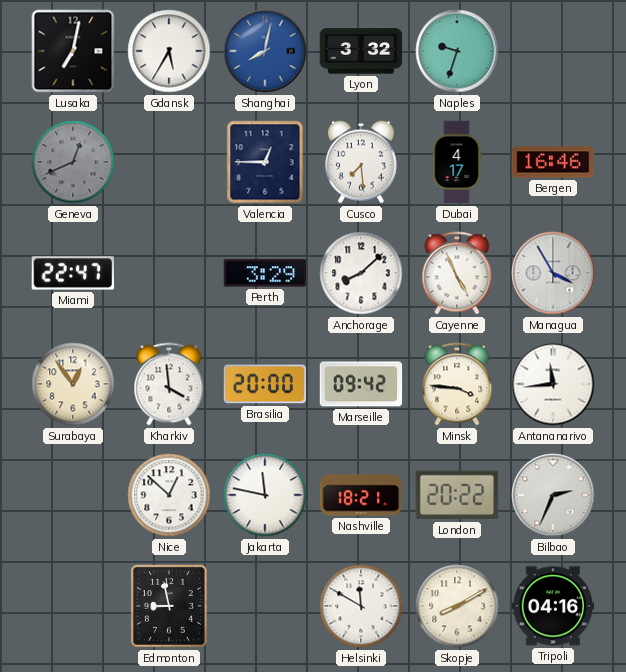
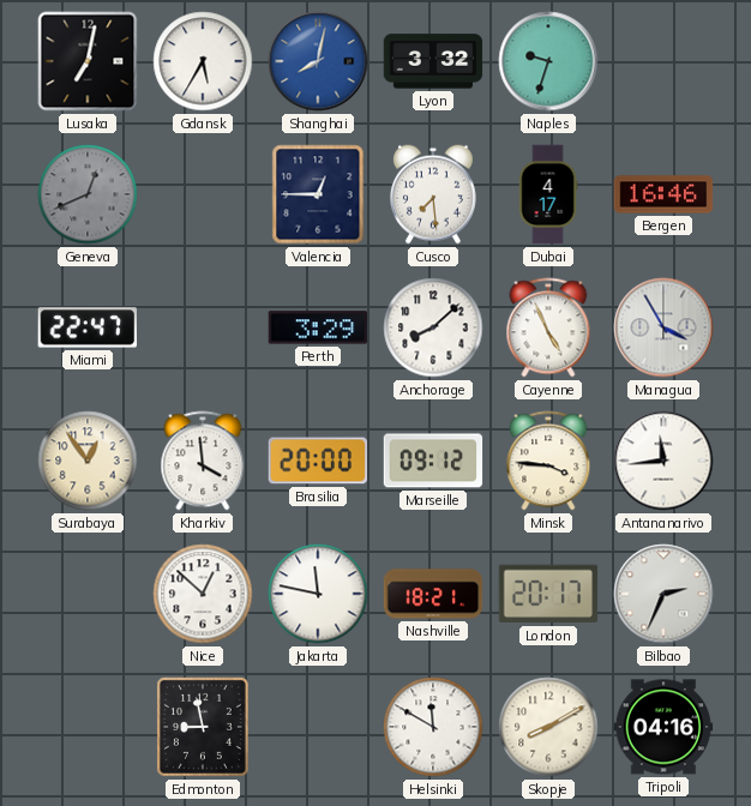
Marseille: 09:42 -> 09:12
London: 20:22 -> 20:17
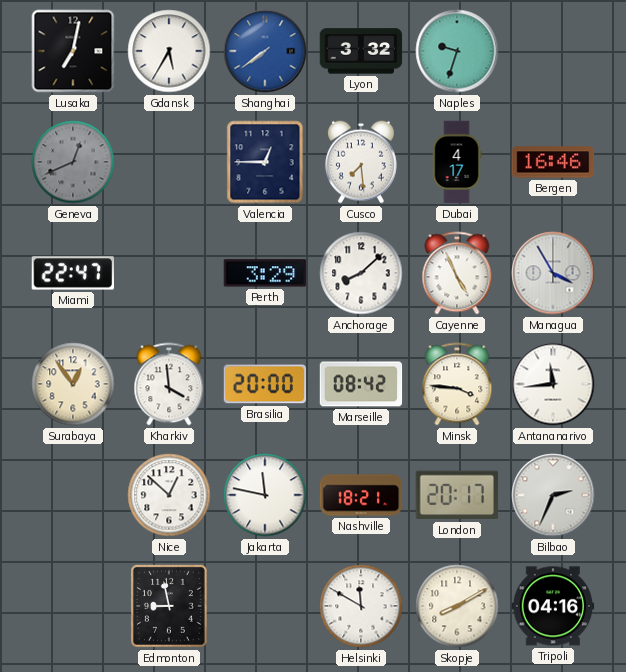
Shanghai: 8:02 -> 7:39
Marseille: 09:12 -> 08:42
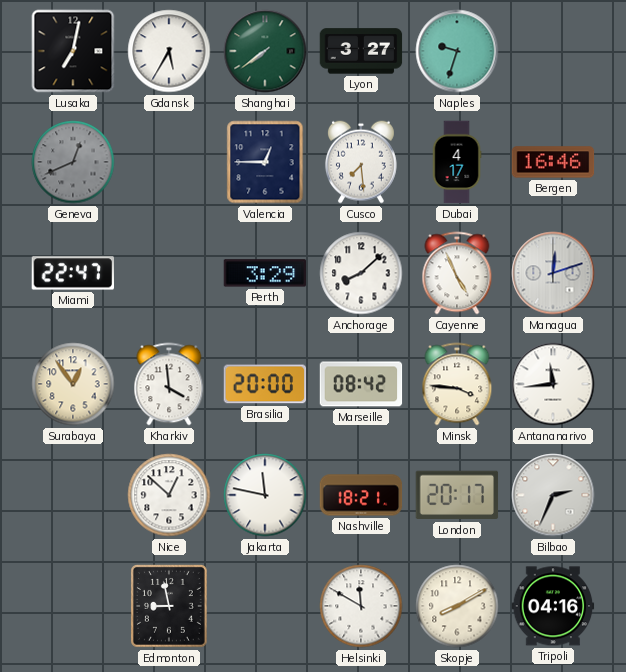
Shanghai dial: blue -> green
Lyon: 3:32 -> 3:27
Managua: 3:55 -> 12:12
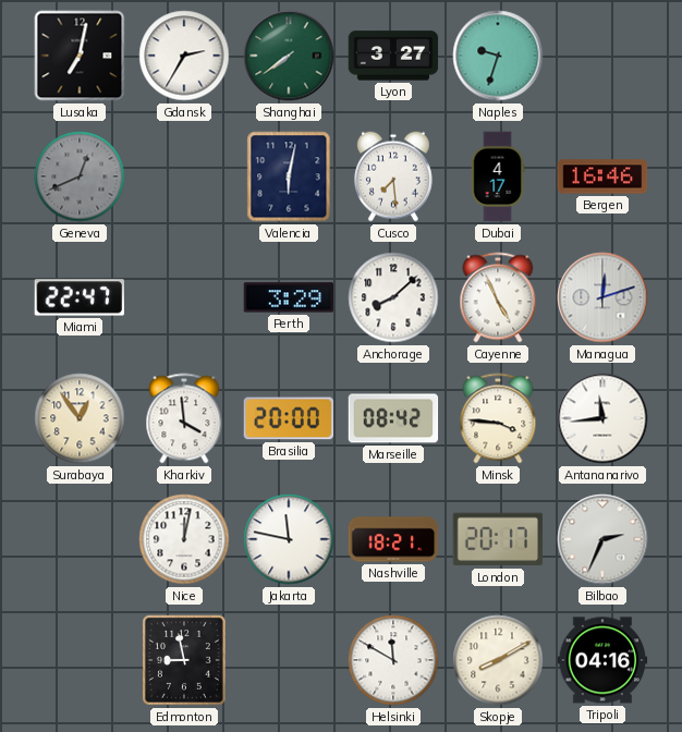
Gdansk: 5:35 -> 2:35
Valencia: 12:45 -> 6:02
Nice: 12:52 -> 12:02
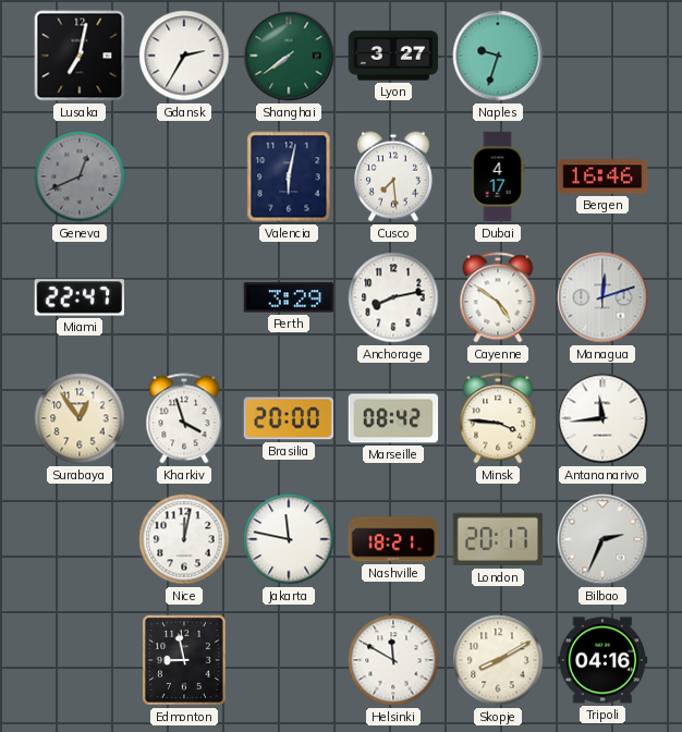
Anchorage: 8:08 -> 8:13
Cayenne: 4:56 -> 4:51
Kharkiv: 3:59 -> 3:57
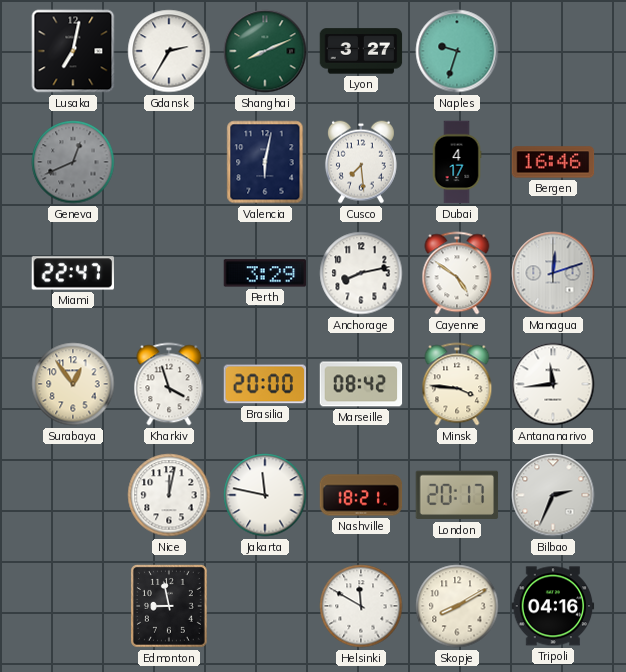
Shanghai: 7:39 -> 8:11
